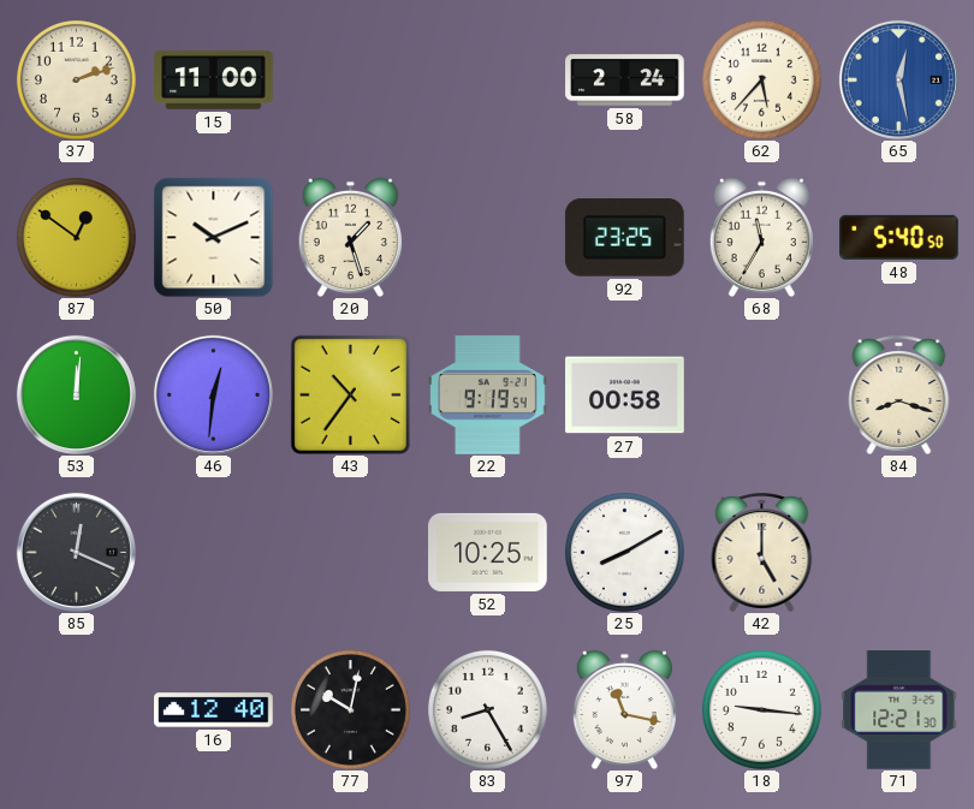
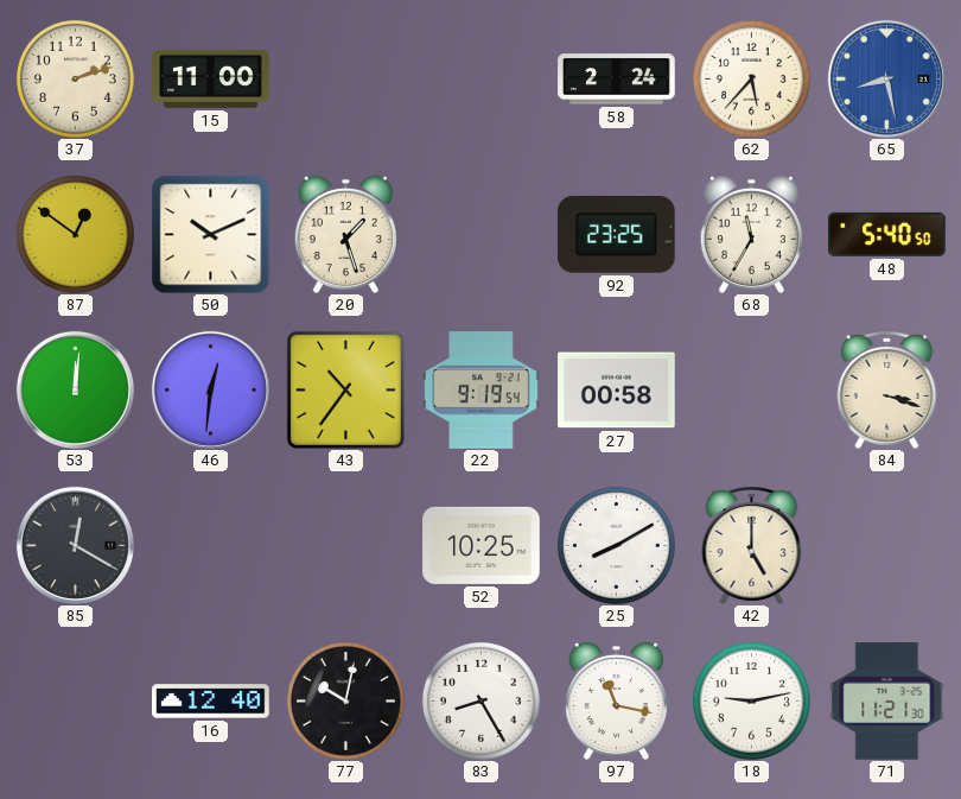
65: 12:28 -> 8:28
84: 8:18 -> 3:18
85: 12:19 -> 12:20
18: 9:16 -> 9:13
71: 12:21 -> 11:21
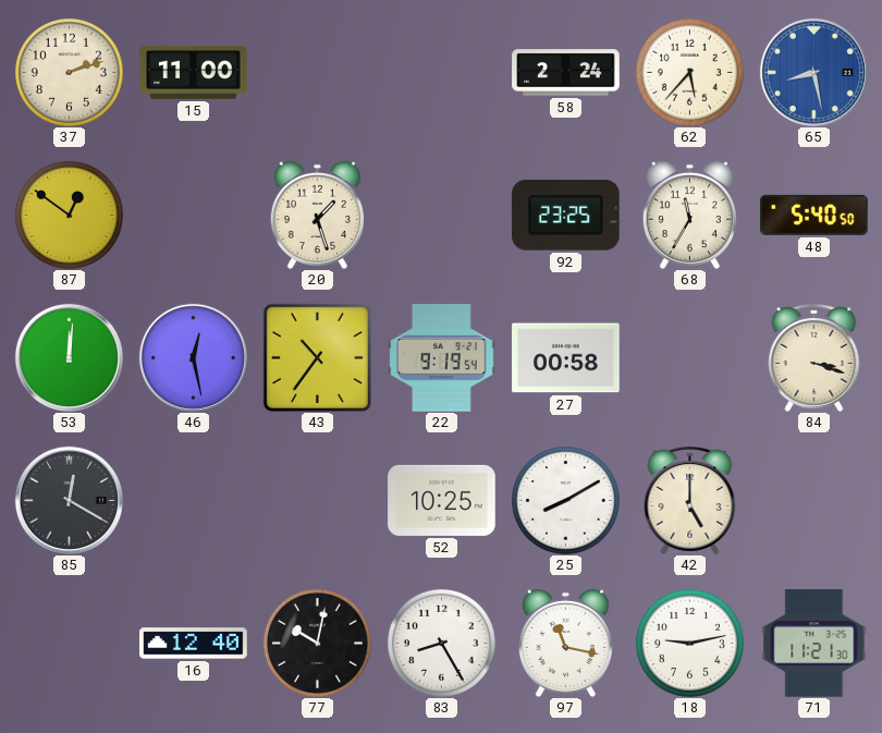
50: 10:11 -> none
46: 12:31 -> 12:28
